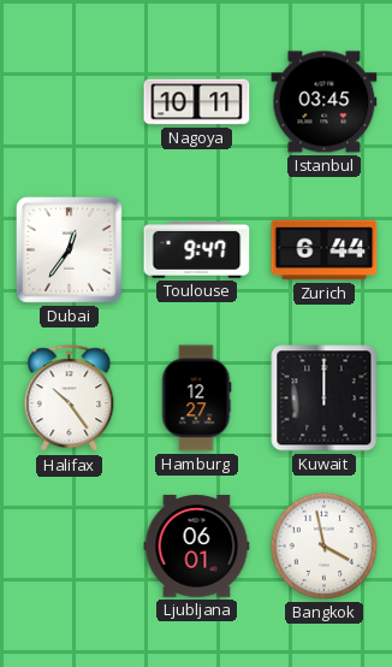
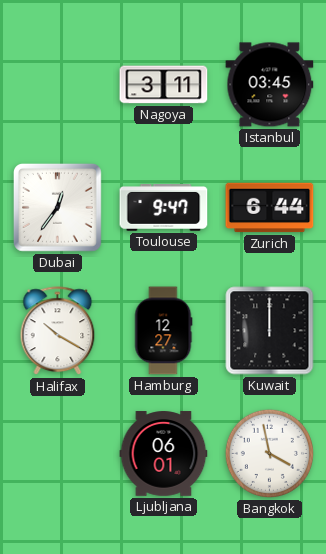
Nagoya: 10:11 -> 3:11
Halifax: 10:24 -> 10:20
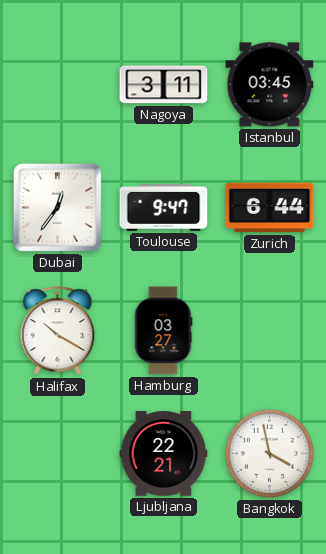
Hamburg: 12:27 -> 03:27
Kuwait: 12:00 -> none
Ljubljana: 06:01 -> 22:21
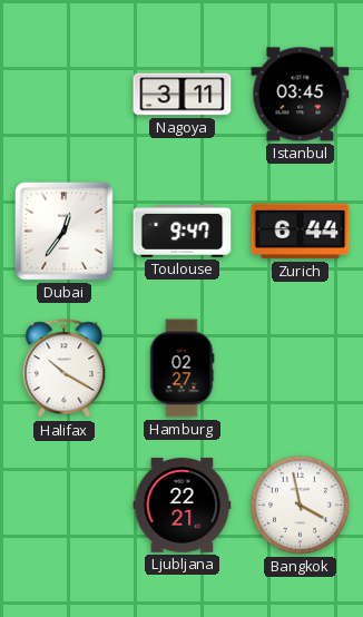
Hamburg: 03:27 -> 02:27
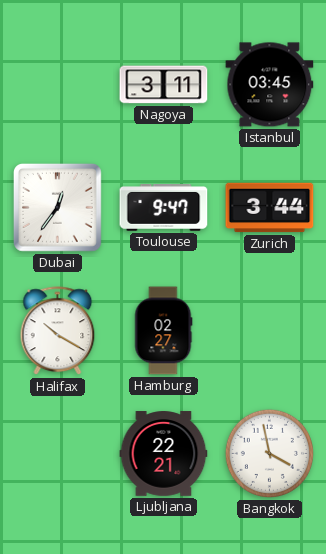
Zurich: 6:44 -> 3:44
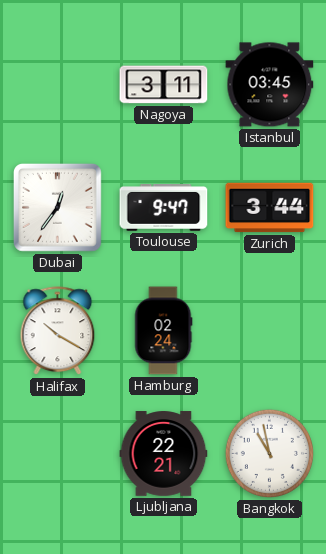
Hamburg: 02:27 -> 02:24
Bangkok: 3:58 -> 10:58
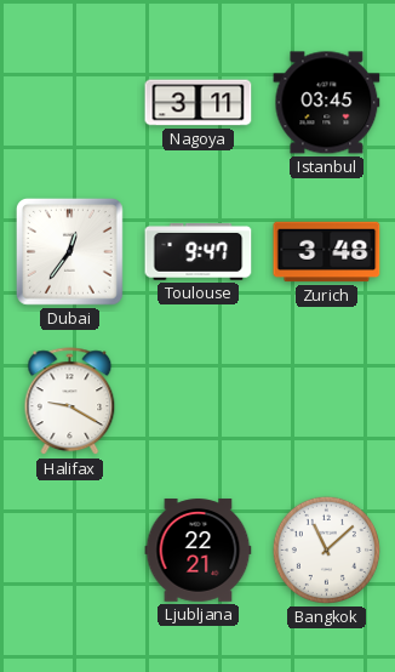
Zurich: 3:44 -> 3:48
Halifax: 10:20 -> 9:20
Hamburg: 02:24 -> none
Bangkok: 10:58 -> 11:08
